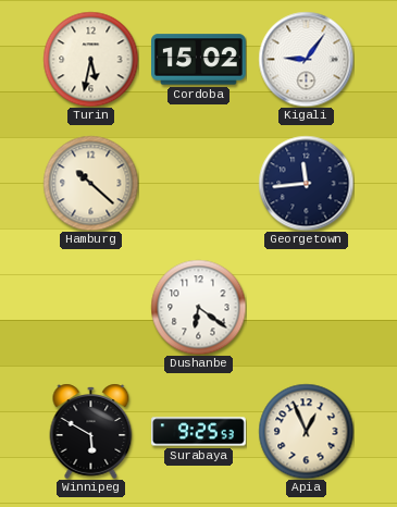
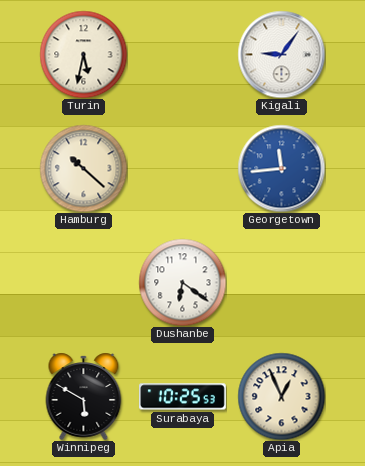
Cordoba: 15:02 -> none
Georgetown dial: navy -> blue
Surabaya: 9:25 -> 10:25
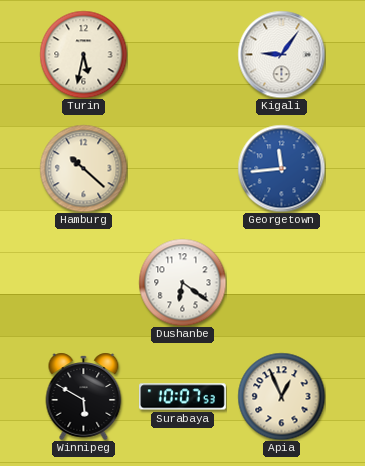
Surabaya: 10:25 -> 10:07
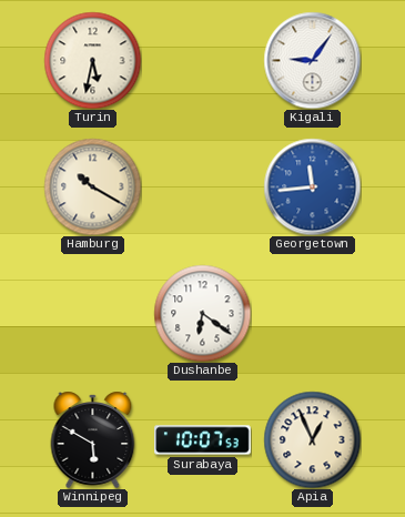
Hamburg: 10:22 -> 10:20
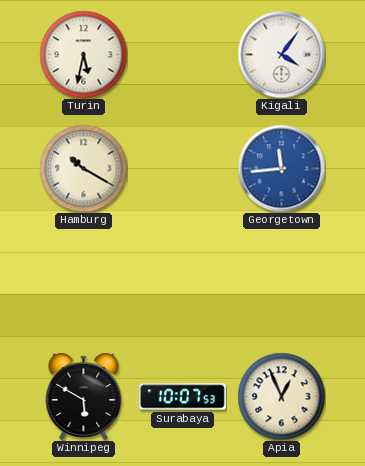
Kigali: 9:06 -> 4:06
Dushanbe: 6:21 -> none
